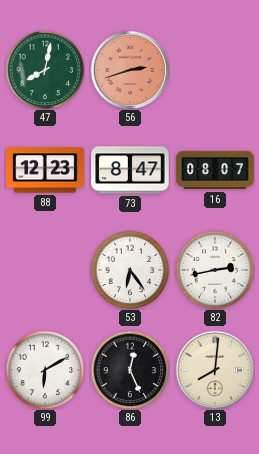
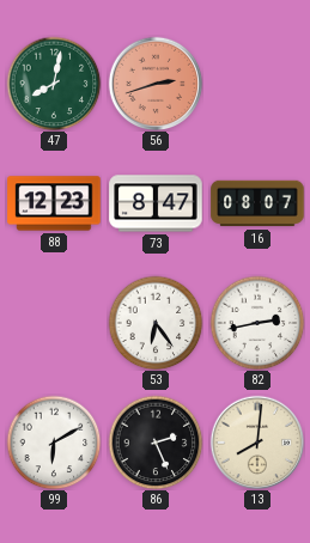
86: 12:26 -> 2:26
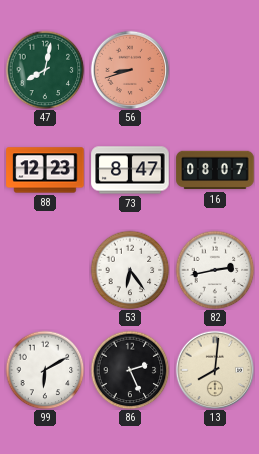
56: 2:42 -> 8:42
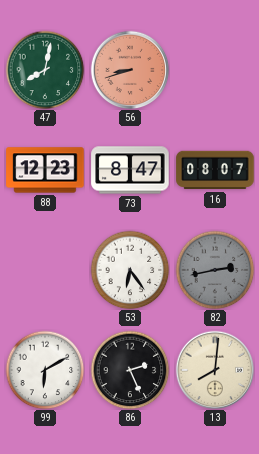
82 dial: white -> grey
